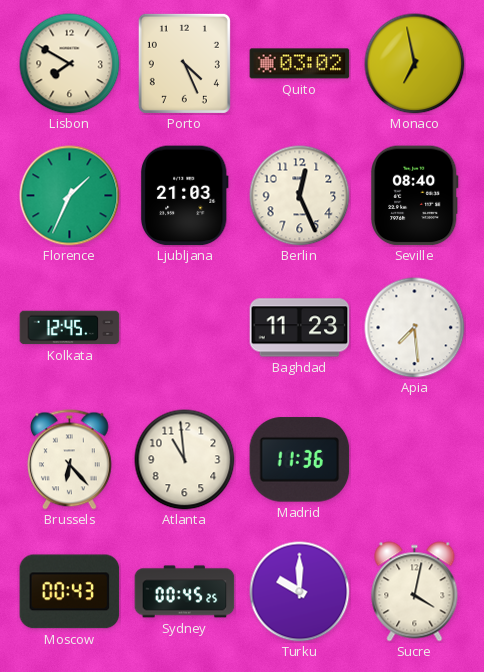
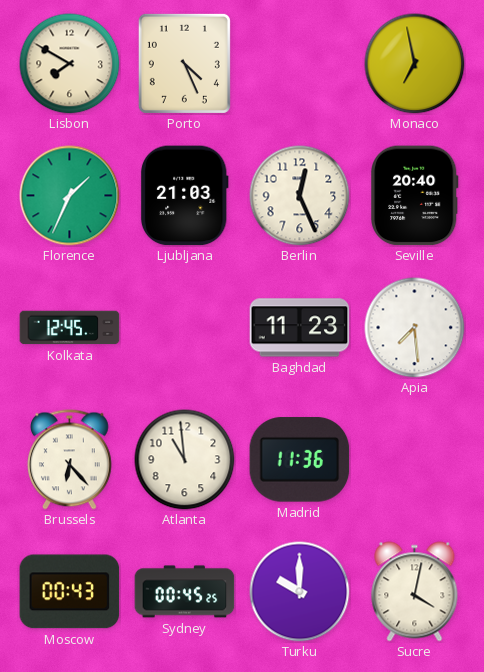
Quito: 03:02 -> none
Seville: 08:40 -> 20:40
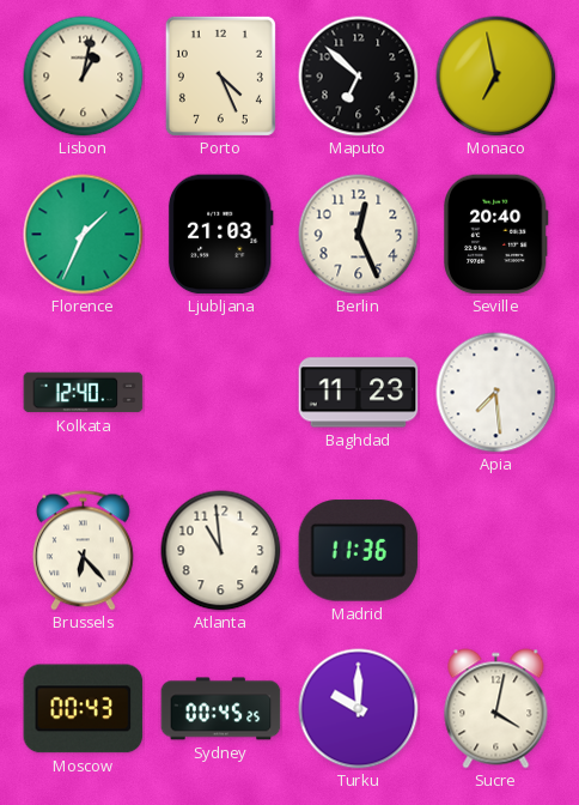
Lisbon: 7:50 -> 1:02
Maputo: none -> 6:52
Kolkata: 12:45 -> 12:40
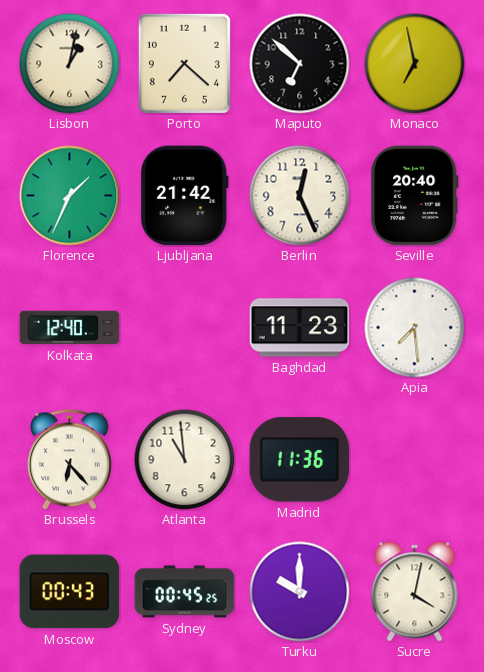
Porto: 4:26 -> 7:22
Ljubljana: 21:03 -> 21:42
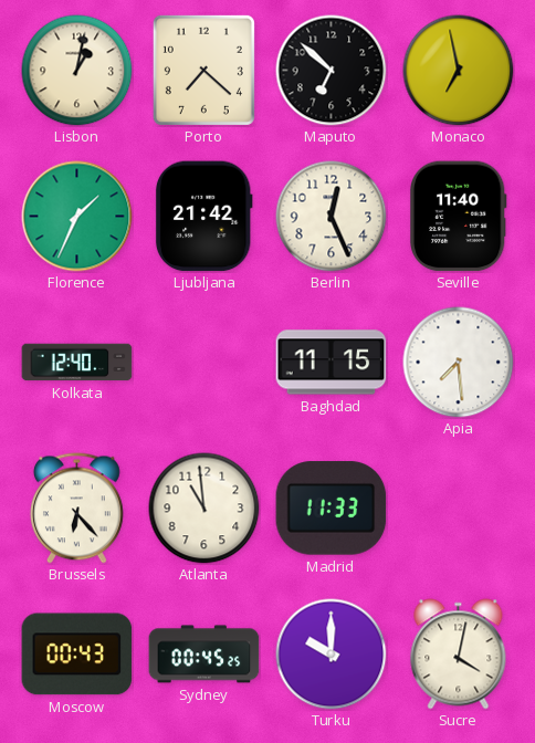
Seville: 20:40 -> 11:40
Baghdad: 11:23 -> 11:15
Madrid: 11:36 -> 11:33
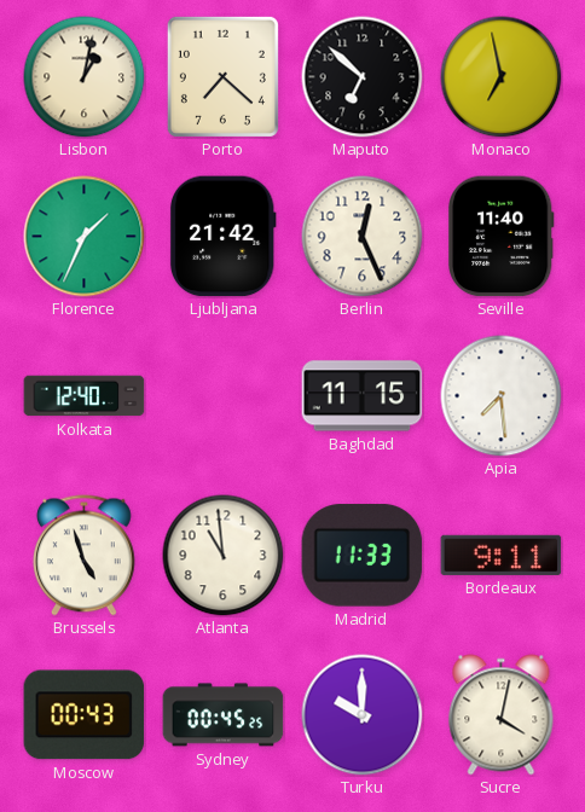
Brussels: 6:23 -> 4:57
Bordeaux: none -> 9:11
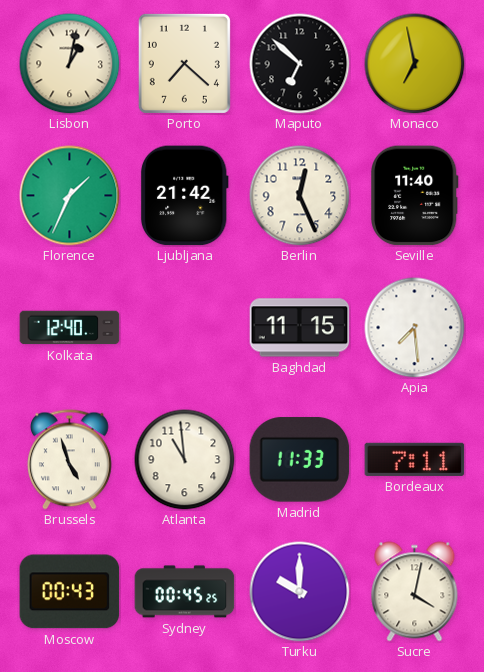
Bordeaux: 9:11 -> 7:11
